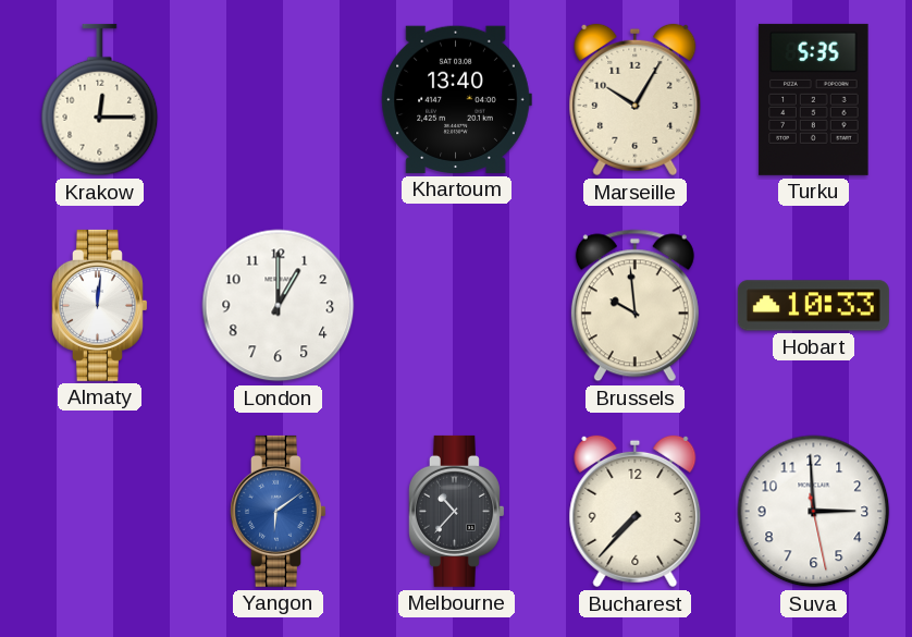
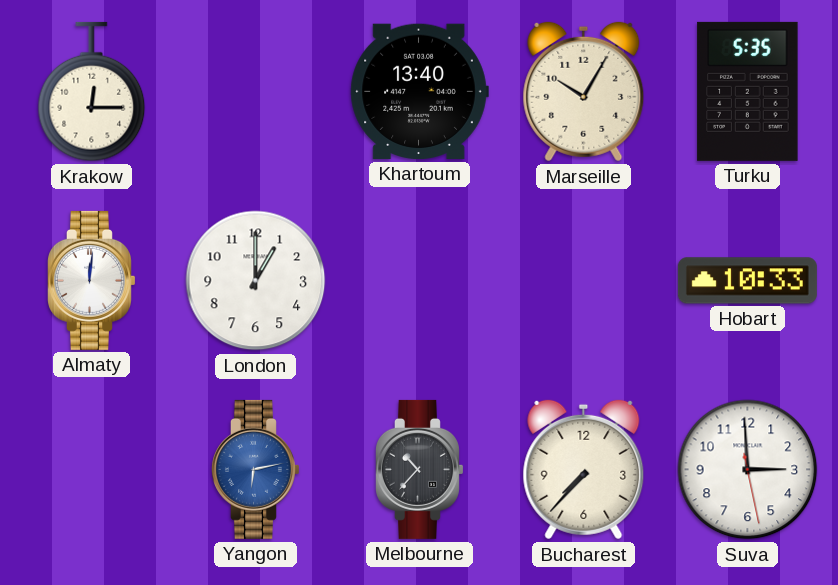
Brussels: 9:59 -> none
Yangon: 6:09 -> 6:13
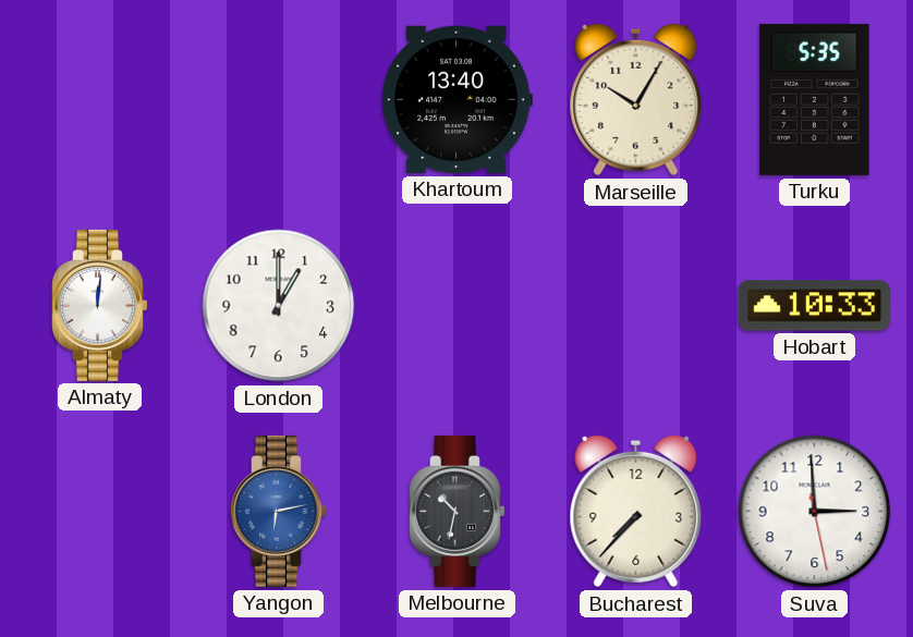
Krakow: 12:15 -> none
Melbourne: 10:37 -> 10:32
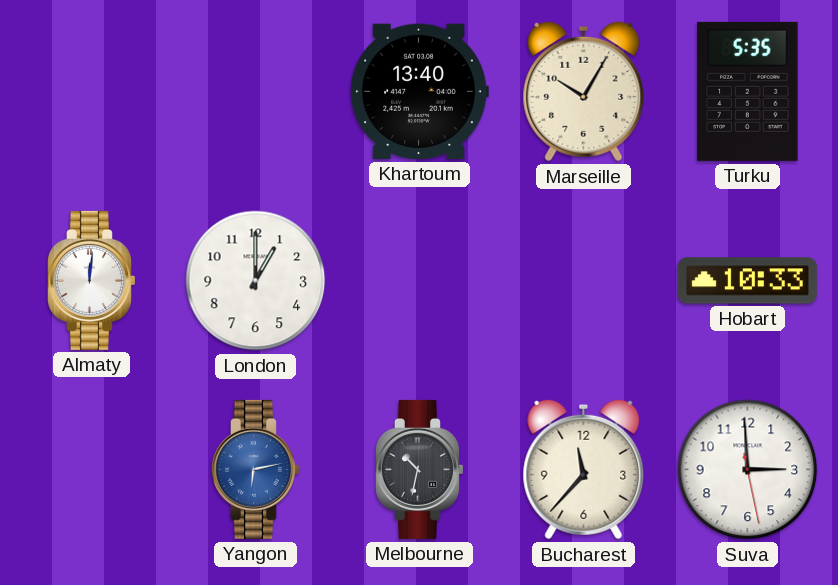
Bucharest: 7:37 -> 11:37
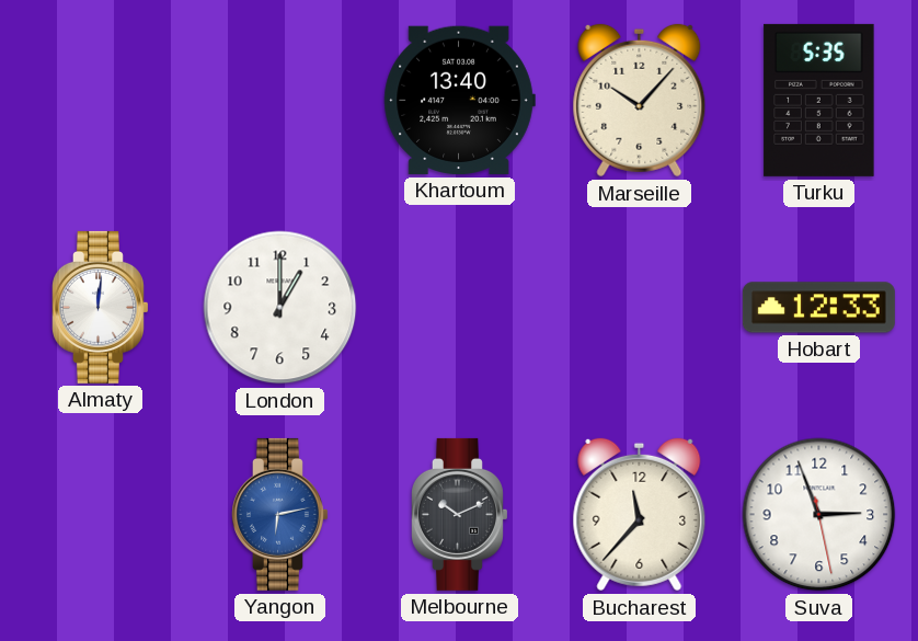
Marseille: 10:05 -> 10:07
Hobart: 10:33 -> 12:33
Melbourne: 10:32 -> 10:11
Suva: 2:59 -> 2:56
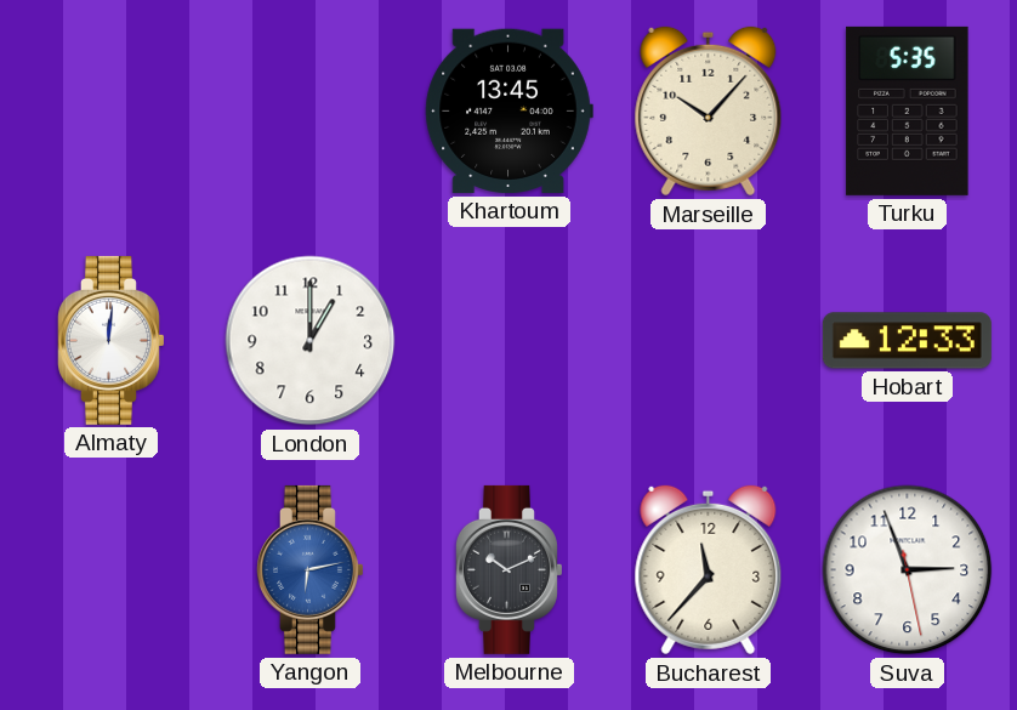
Khartoum: 13:40 -> 13:45
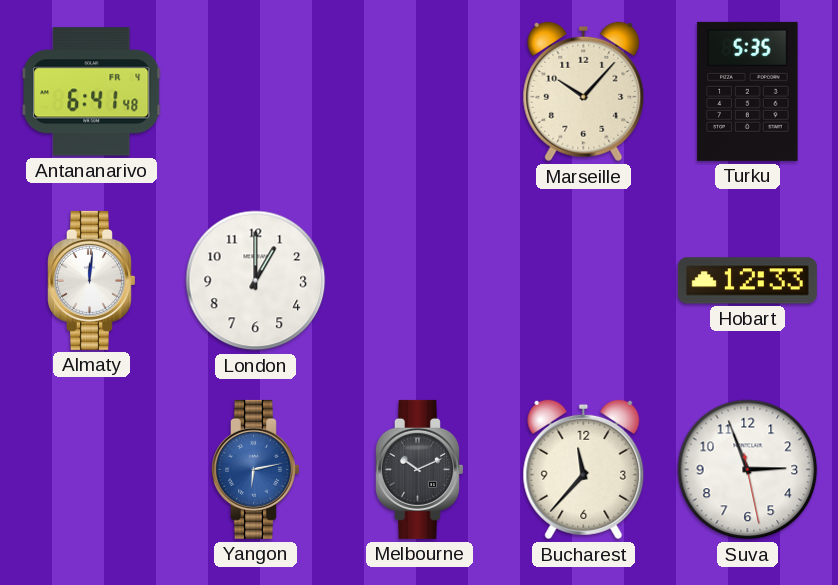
Antananarivo: none -> 6:41
Khartoum: 13:45 -> none
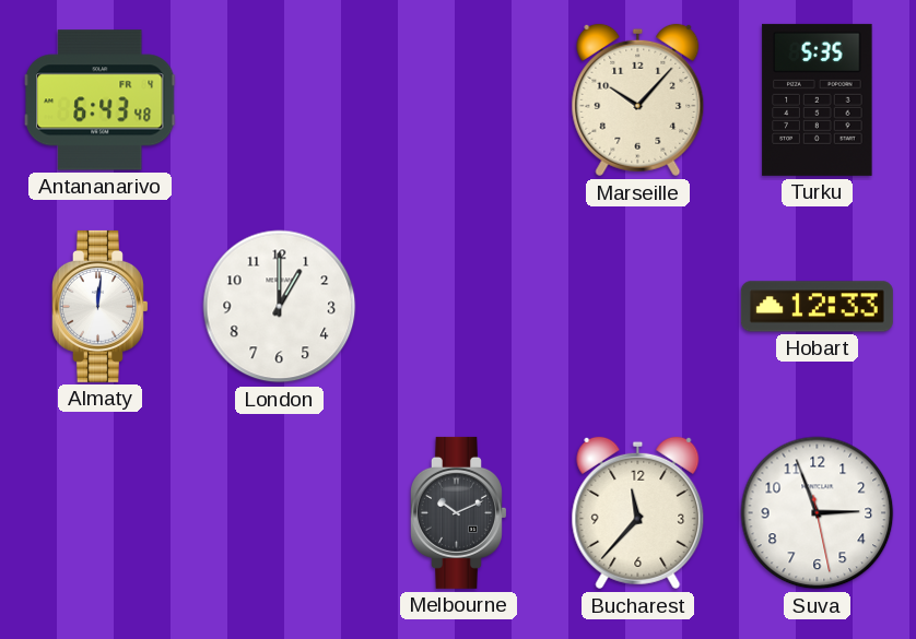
Antananarivo: 6:41 -> 6:43
Yangon: 6:13 -> none
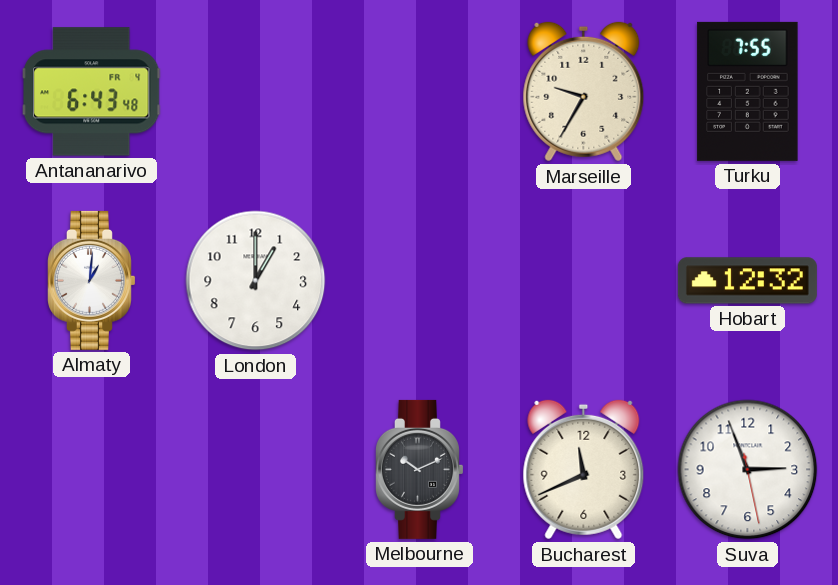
Marseille: 10:07 -> 9:35
Turku: 5:35 -> 7:55
Almaty: 12:01 -> 1:01
Hobart: 12:33 -> 12:32
Bucharest: 11:37 -> 11:41
